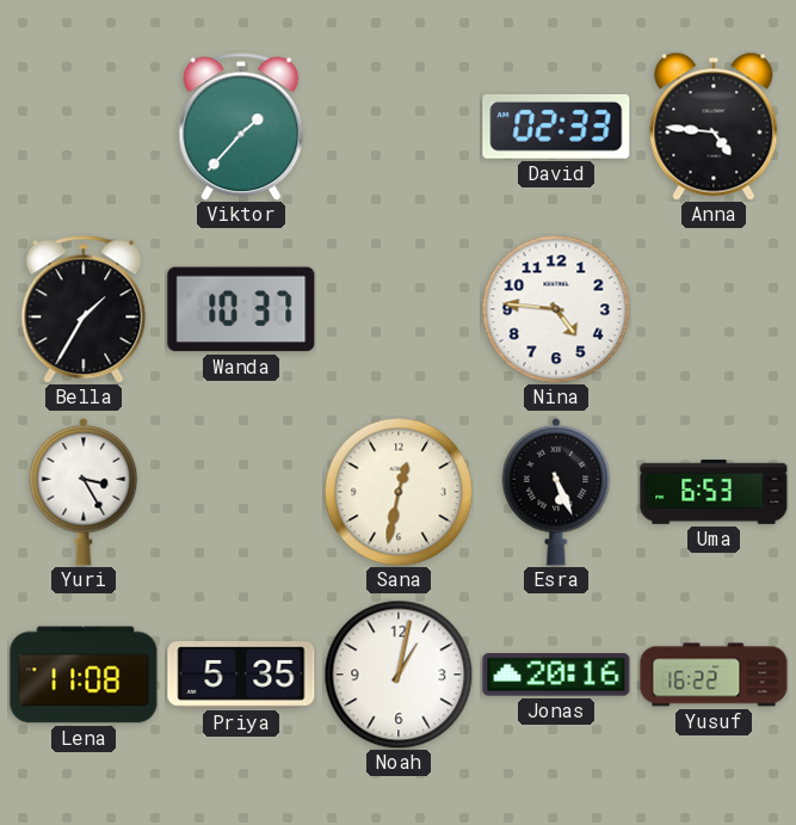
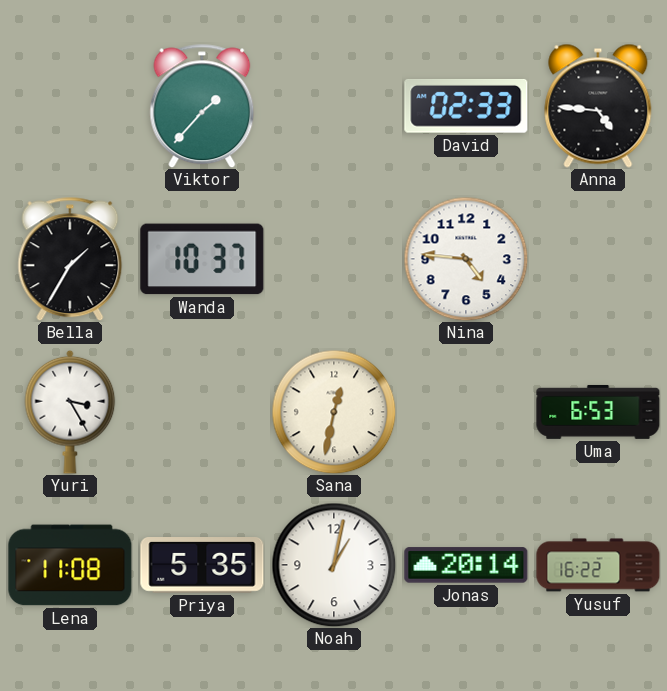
Esra: 5:26 -> none
Jonas: 20:16 -> 20:14
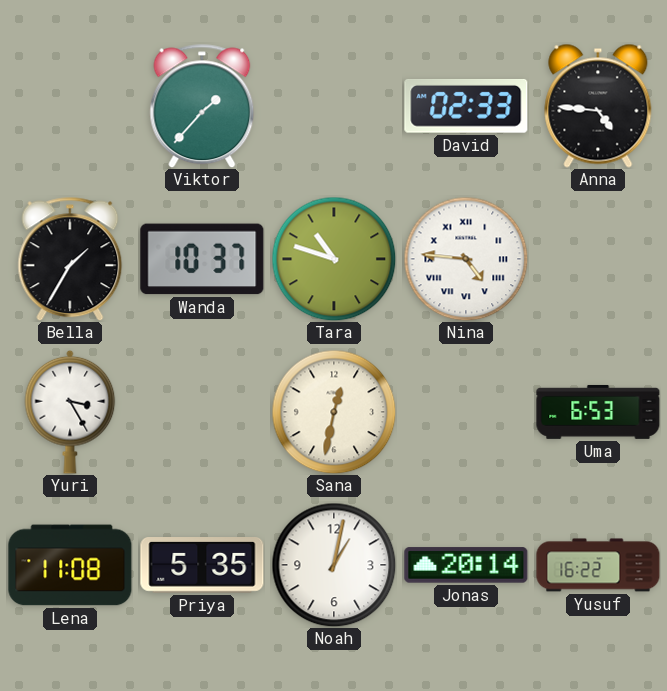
Tara: none -> 10:48
Nina numerals: Arabic -> Roman
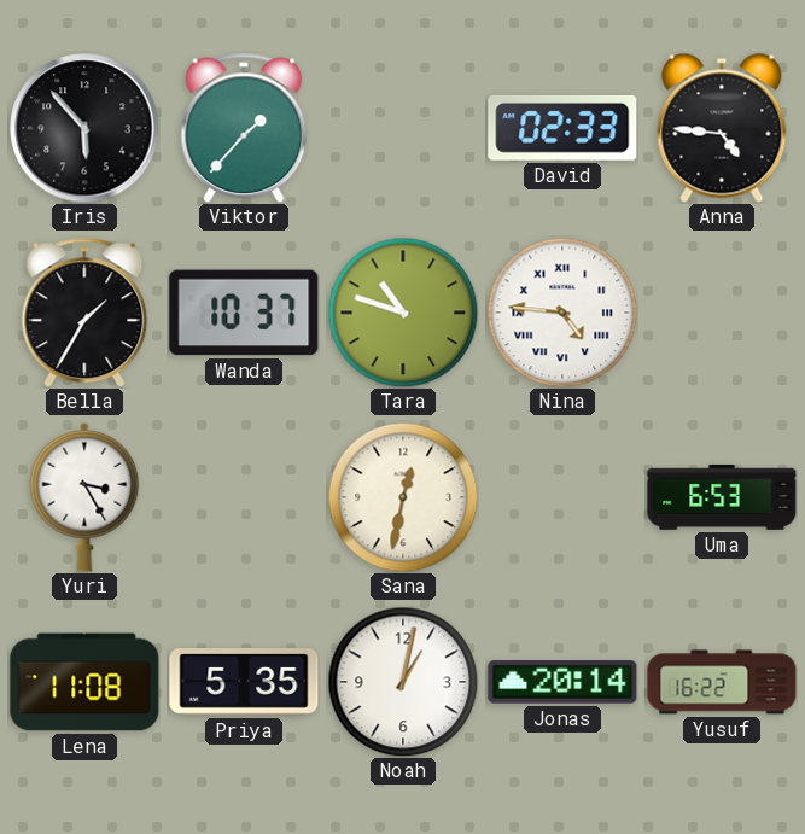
Iris: none -> 5:53
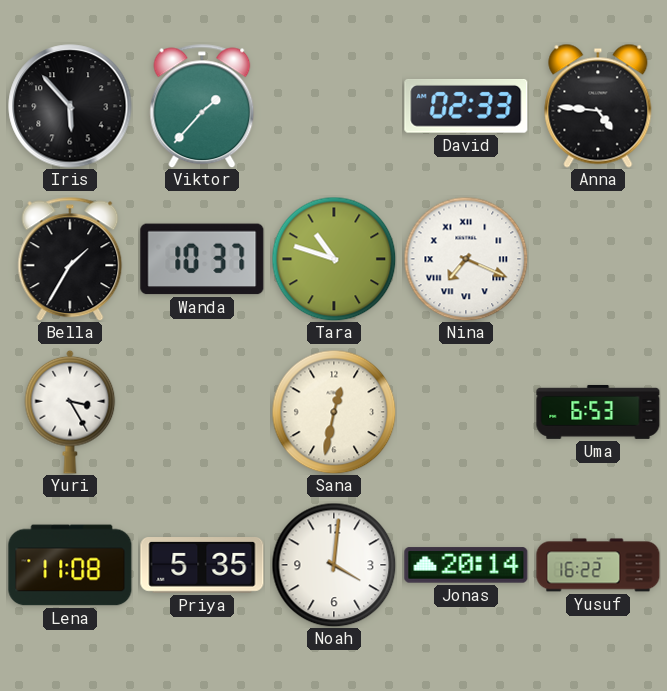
Nina: 4:46 -> 7:19
Noah: 1:02 -> 4:01
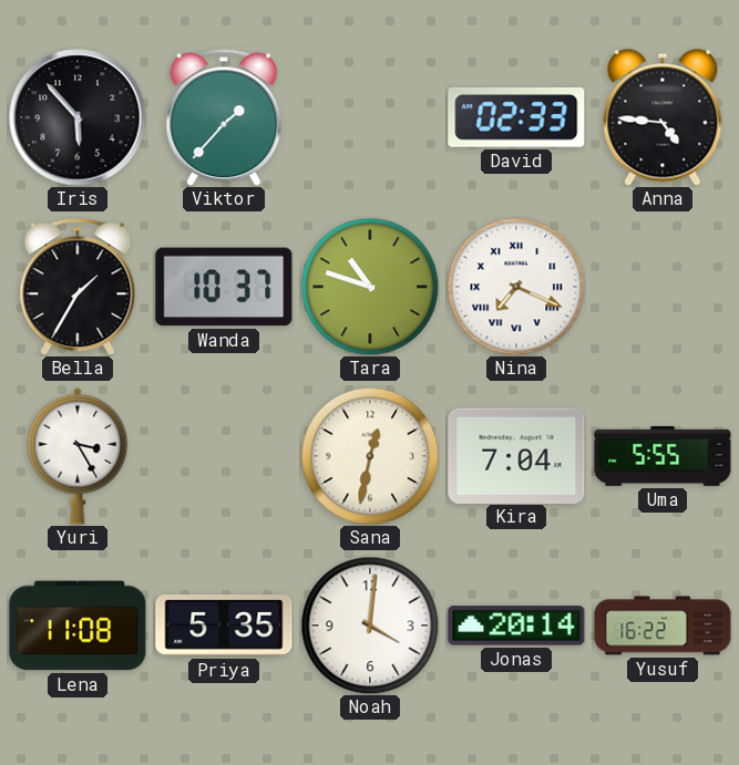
Kira: none -> 7:04
Uma: 6:53 -> 5:55
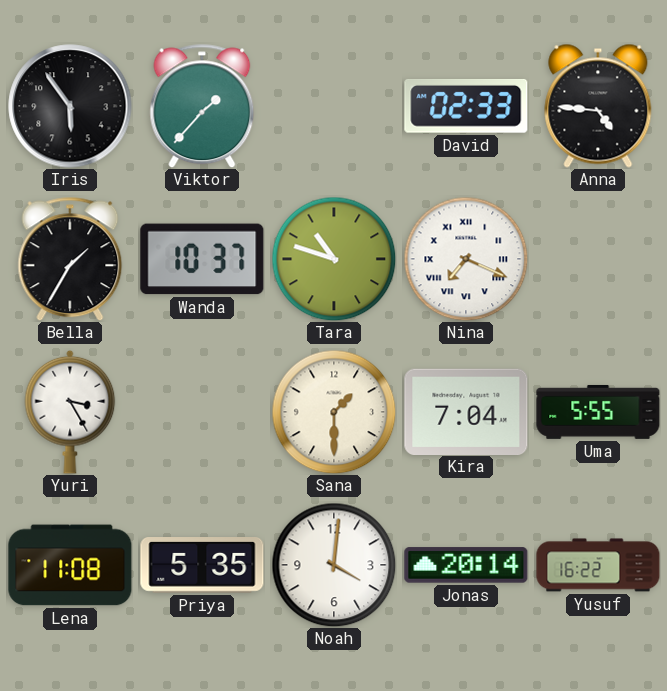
Iris: 5:53 -> 5:54
Sana: 12:32 -> 1:30
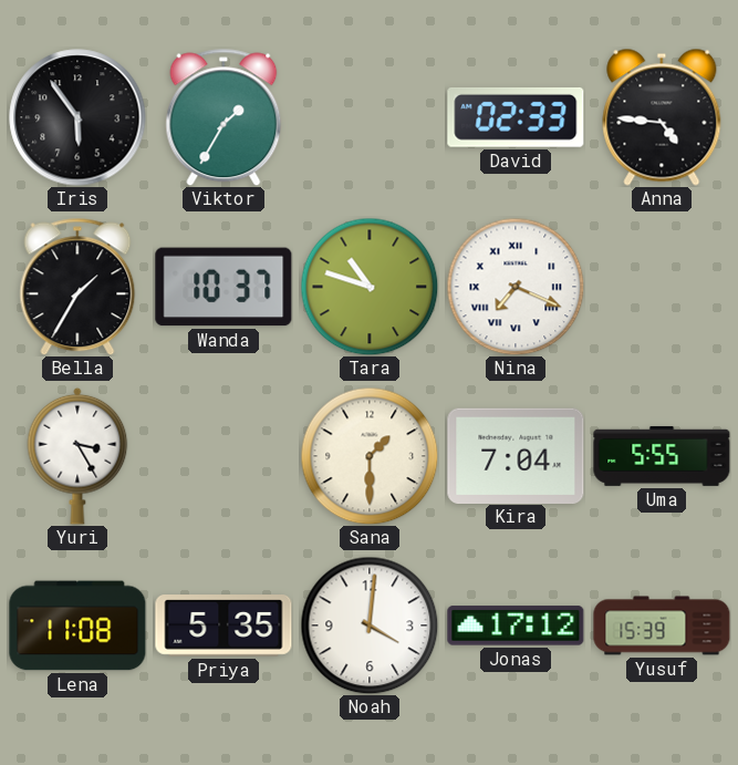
Viktor: 1:37 -> 1:35
Jonas: 20:14 -> 17:12
Yusuf: 16:22 -> 15:39
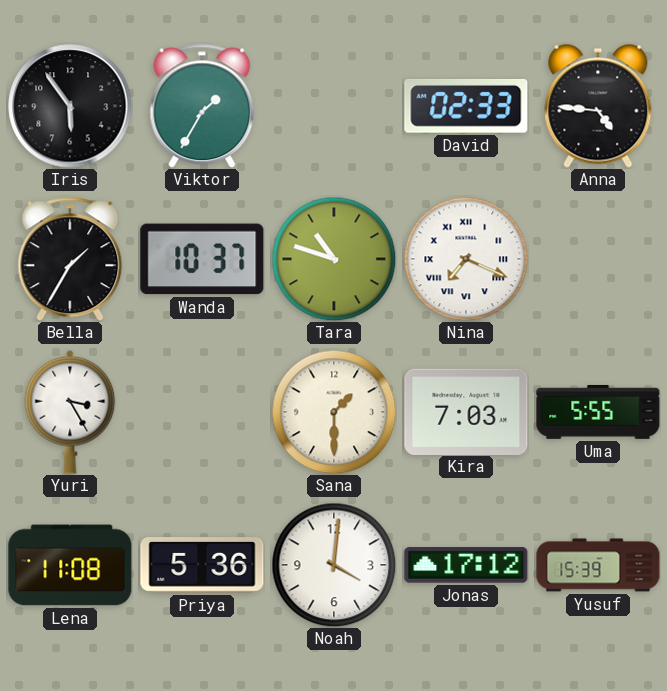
Kira: 7:04 -> 7:03
Priya: 5:35 -> 5:36
